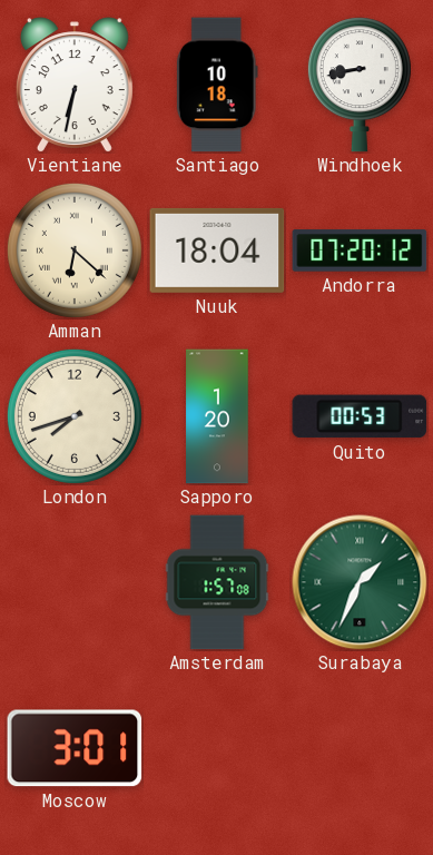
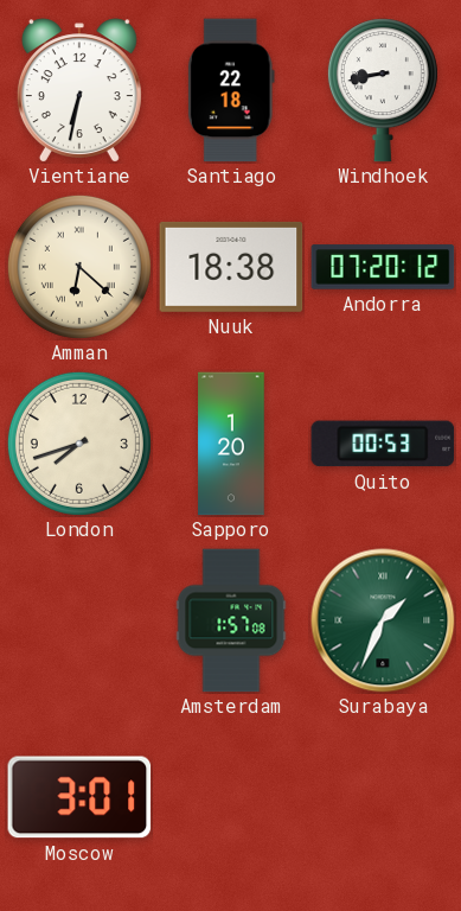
Santiago: 10:18 -> 22:18
Nuuk: 18:04 -> 18:38
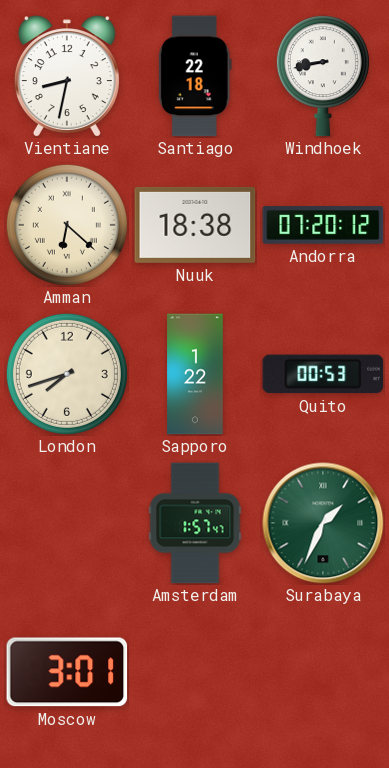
Vientiane: 6:32 -> 8:32
Sapporo: 1:20 -> 1:22
Amsterdam: 1:57:08 -> 1:57:47
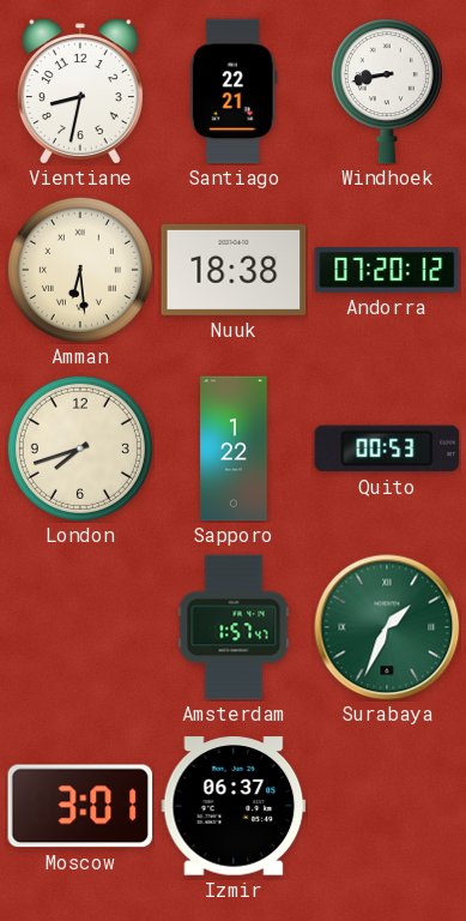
Santiago: 22:18 -> 22:21
Amman: 6:22 -> 6:29
Izmir: none -> 06:37
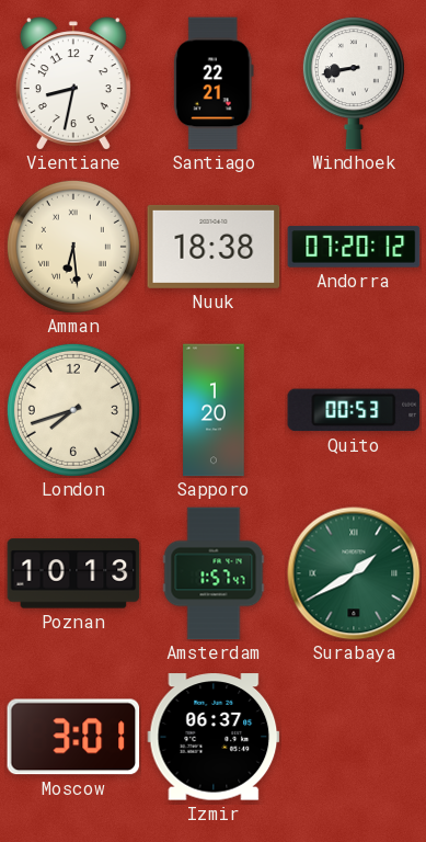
Sapporo: 1:22 -> 1:20
Poznan: none -> 10:13
Surabaya: 1:34 -> 1:40
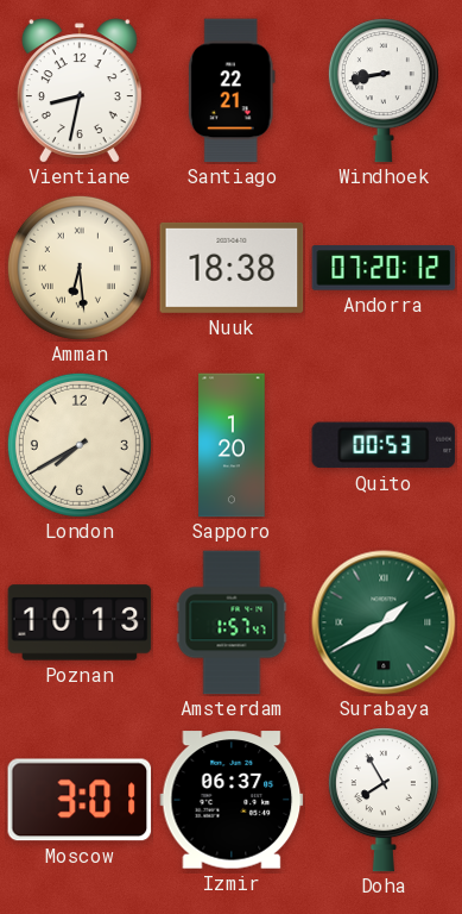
London: 7:42 -> 7:40
Doha: none -> 7:55
